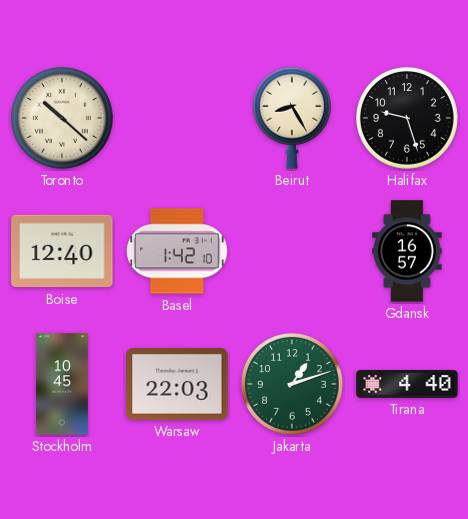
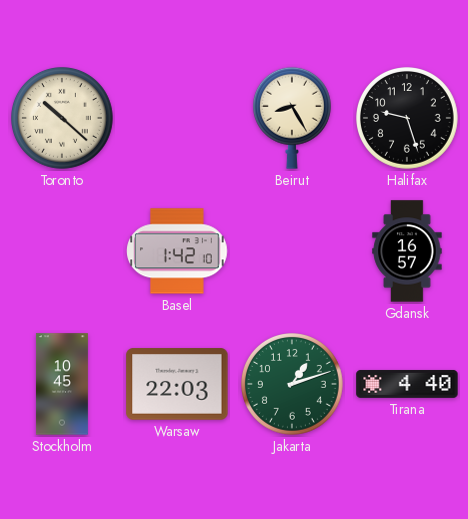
Boise: 12:40 -> none
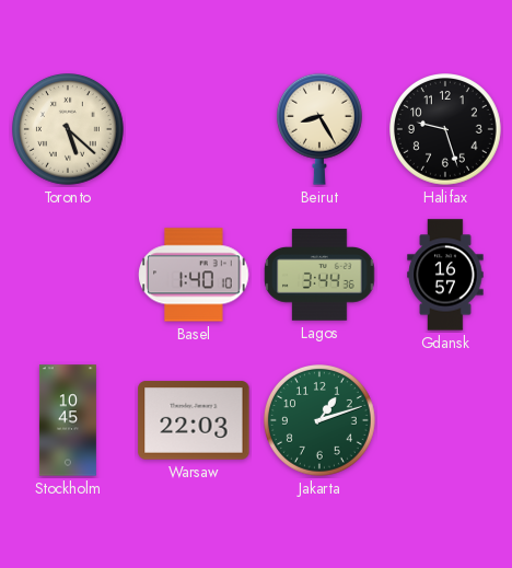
Toronto: 10:22 -> 5:22
Basel: 1:42 -> 1:40
Lagos: none -> 3:44
Tirana: 4:40 -> none
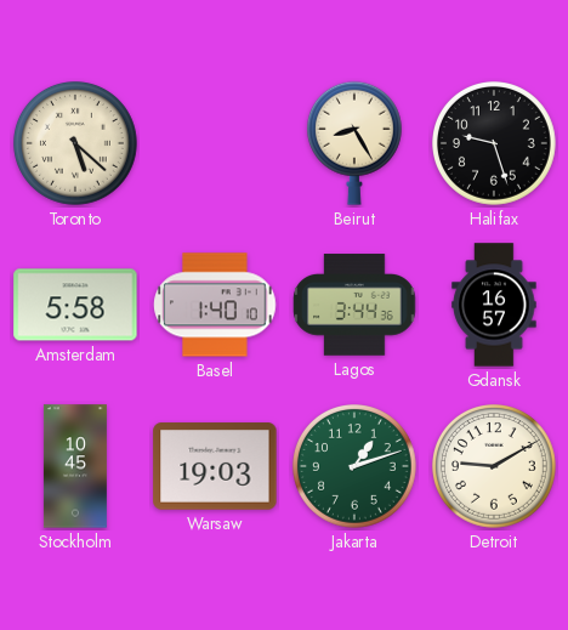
Amsterdam: none -> 5:58
Warsaw: 22:03 -> 19:03
Detroit: none -> 9:10
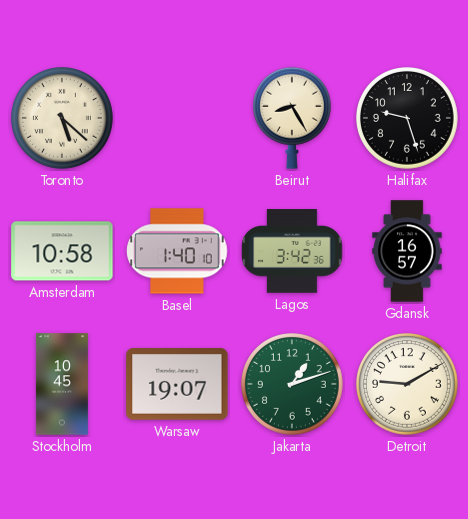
Amsterdam: 5:58 -> 10:58
Lagos: 3:44 -> 3:42
Warsaw: 19:03 -> 19:07
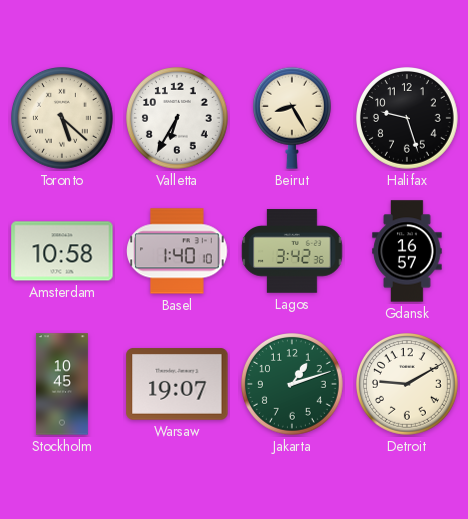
Valletta: none -> 6:35
